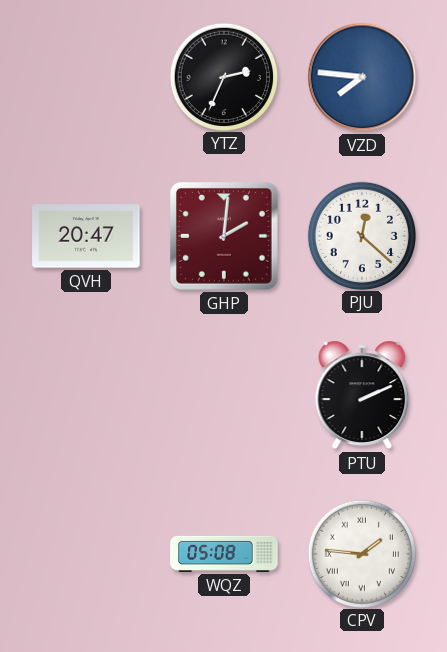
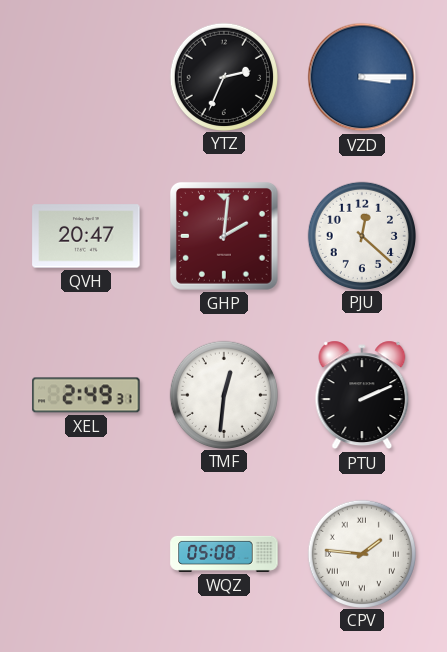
VZD: 7:46 -> 3:15
XEL: none -> 2:49
TMF: none -> 12:31
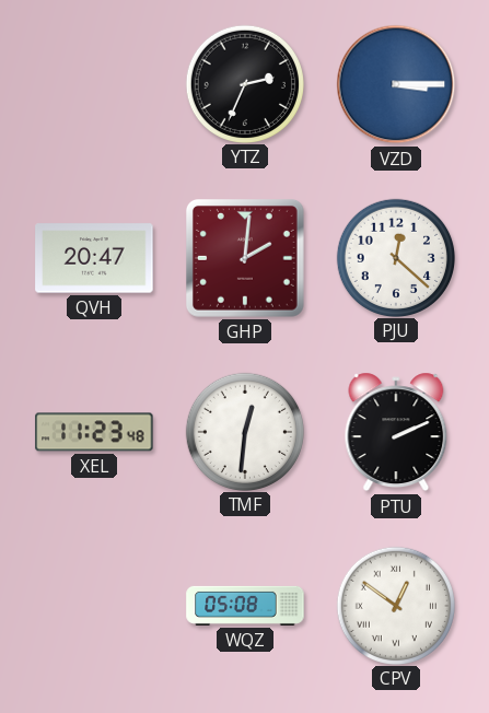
XEL: 2:49 -> 11:23
CPV: 1:46 -> 12:51
